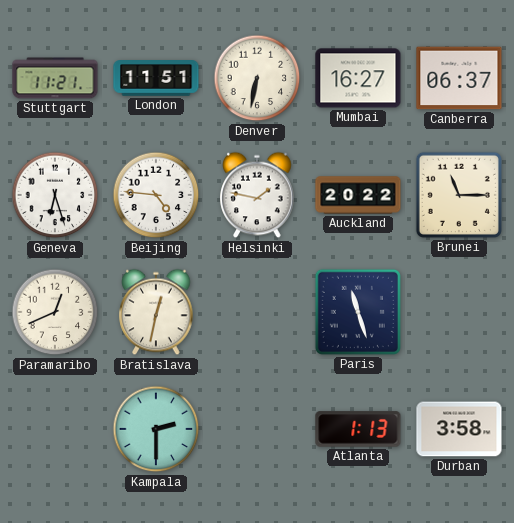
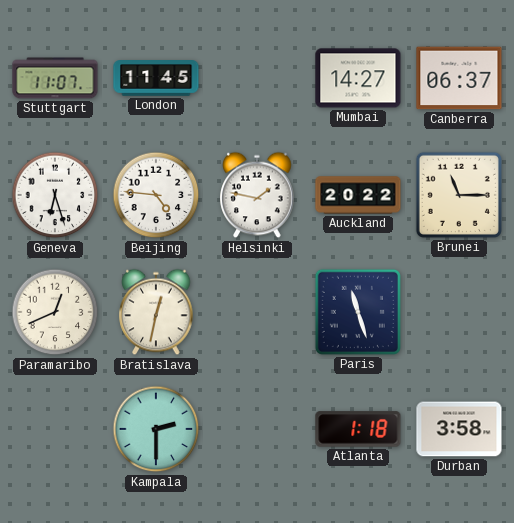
Stuttgart: 11:21 -> 11:07
London: 11:51 -> 11:45
Denver: 6:32 -> none
Mumbai: 16:27 -> 14:27
Atlanta: 1:13 -> 1:18
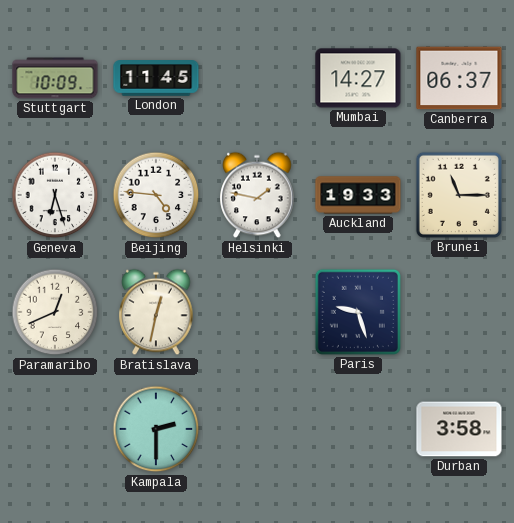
Stuttgart: 11:07 -> 10:09
Auckland: 20:22 -> 19:33
Paris: 11:27 -> 9:27
Atlanta: 1:18 -> none
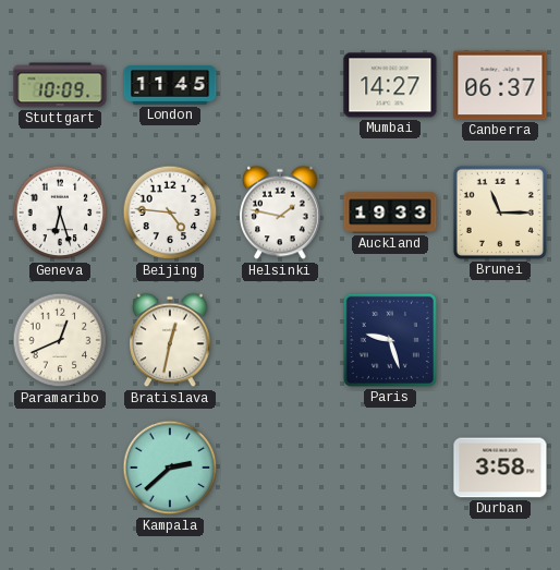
Kampala: 2:30 -> 2:38
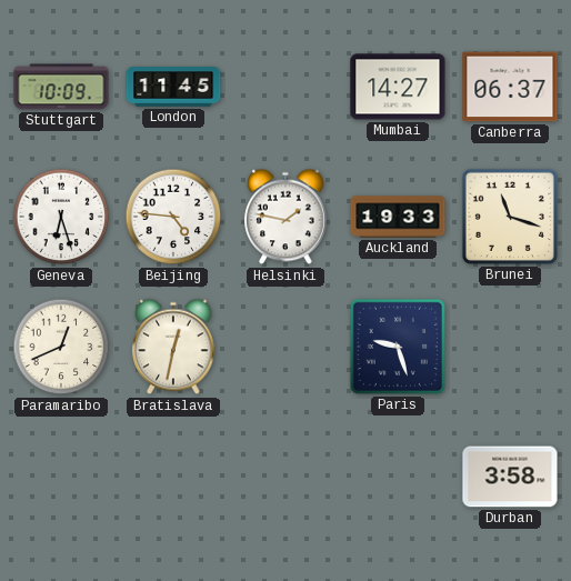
Brunei: 11:15 -> 11:18
Kampala: 2:38 -> none
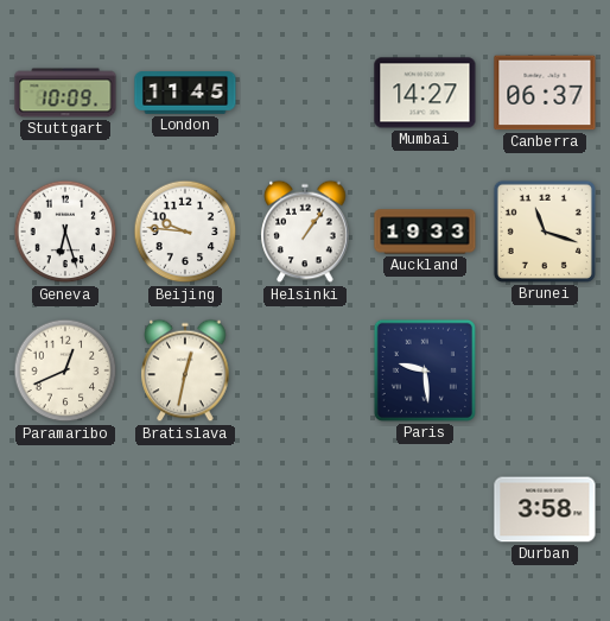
Beijing: 4:46 -> 9:46
Helsinki: 1:47 -> 1:06
Paris: 9:27 -> 9:29
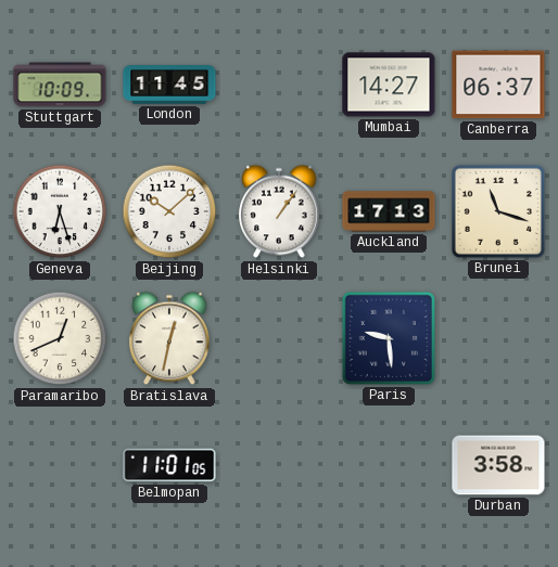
Beijing: 9:46 -> 10:08
Auckland: 19:33 -> 17:13
Belmopan: none -> 11:01
